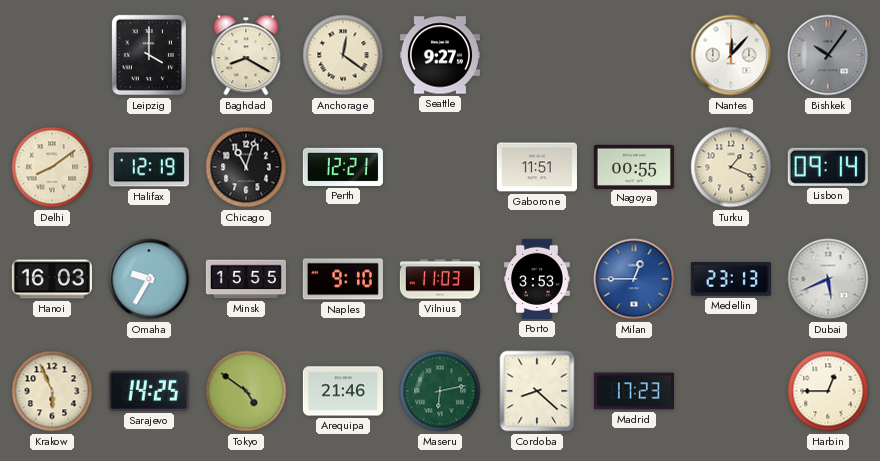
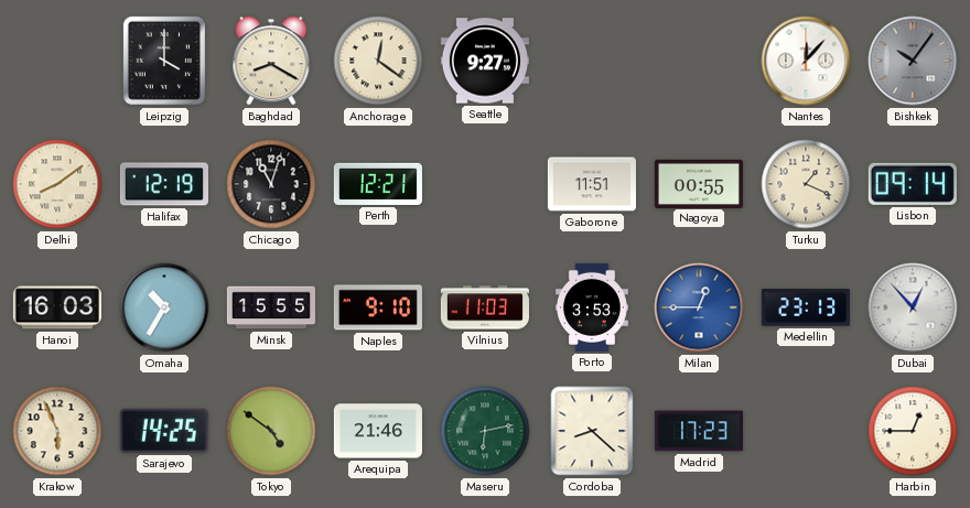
Omaha: 9:35 -> 10:35
Dubai: 5:41 -> 12:53
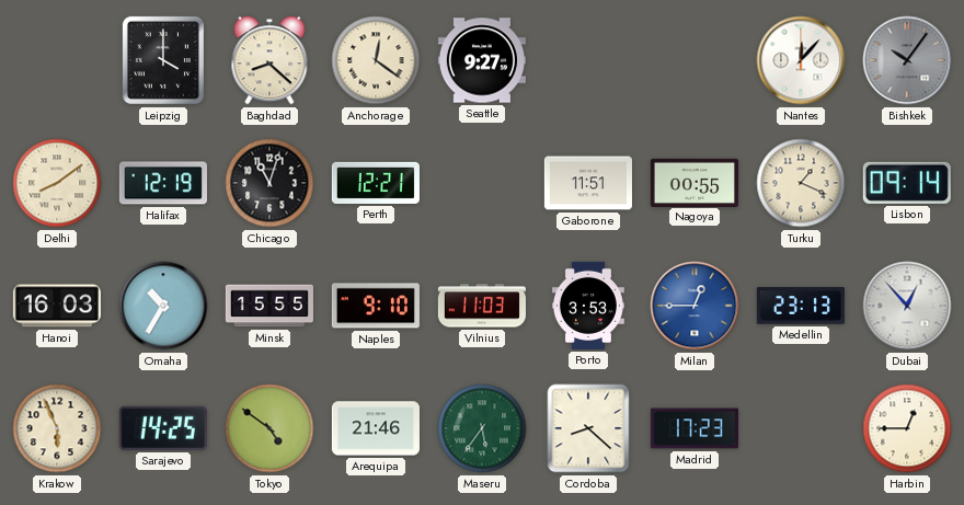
Baghdad: 8:20 -> 8:22
Maseru: 6:13 -> 5:36
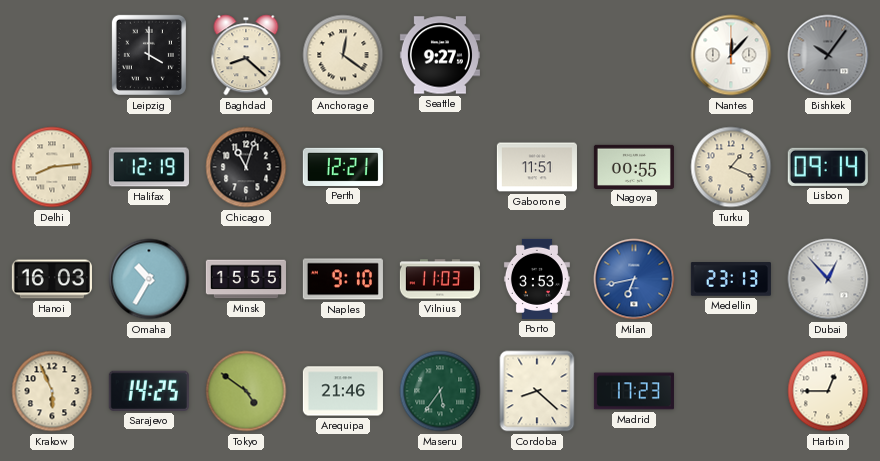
Delhi: 8:09 -> 8:14
Milan: 12:45 -> 6:43
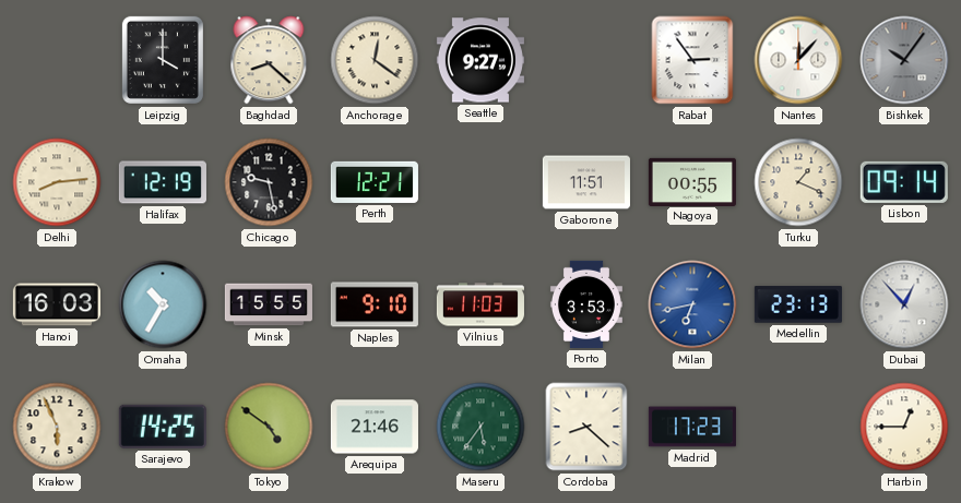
Rabat: none -> 2:54
Chicago: 11:03 -> 9:28
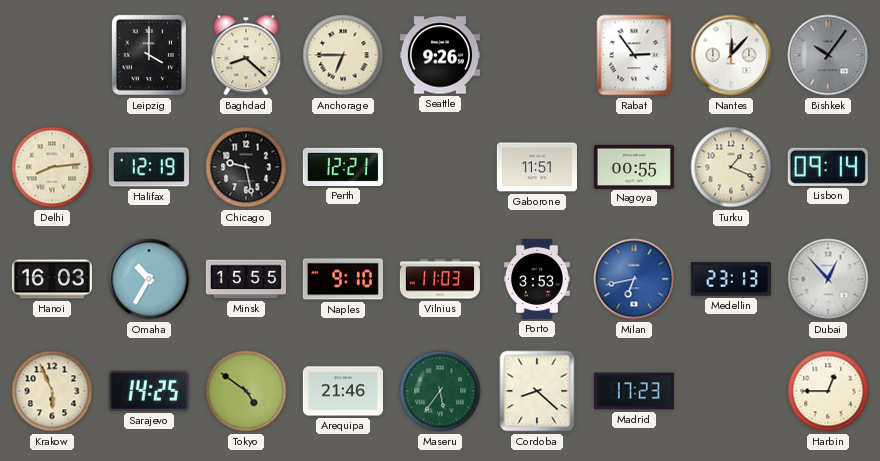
Anchorage: 12:21 -> 6:45
Seattle: 9:27 -> 9:26
